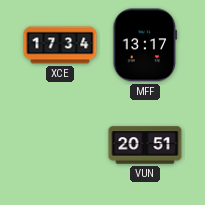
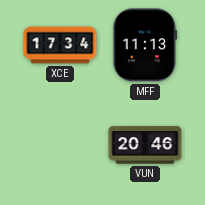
MFF: 13:17 -> 11:13
VUN: 20:51 -> 20:46
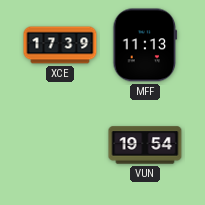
XCE: 17:34 -> 17:39
VUN: 20:46 -> 19:54
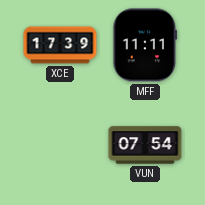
MFF: 11:13 -> 11:11
VUN: 19:54 -> 07:54
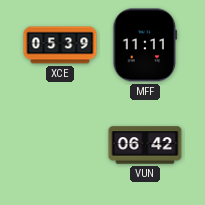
XCE: 17:39 -> 05:39
VUN: 07:54 -> 06:42
